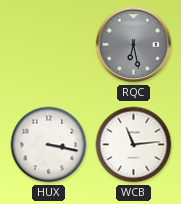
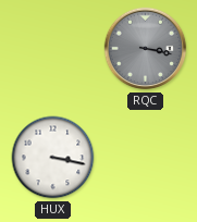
RQC: 6:28 -> 3:17
WCB: 11:14 -> none
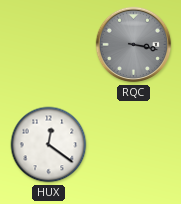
HUX: 3:17 -> 12:21
